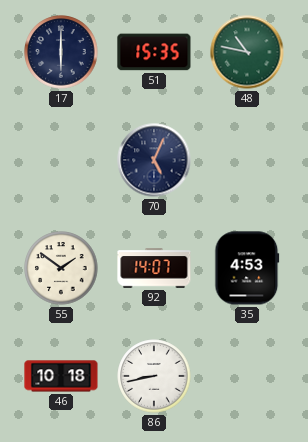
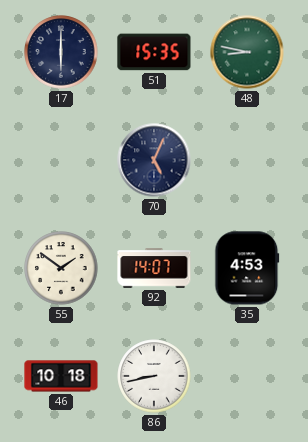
48: 10:47 -> 8:47
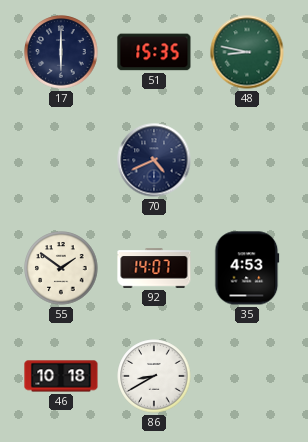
70: 5:04 -> 4:41
86: 8:43 -> 8:40
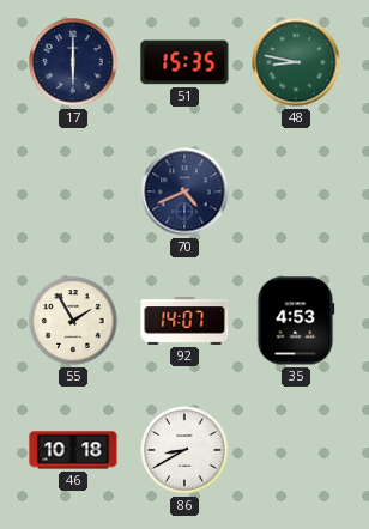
55: 1:51 -> 1:55
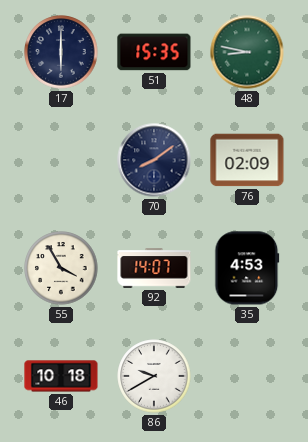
70: 4:41 -> 8:09
76: none -> 02:09
55: 1:55 -> 3:55
86: 8:40 -> 9:40
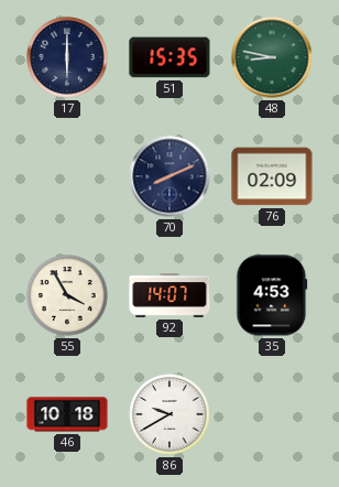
70: 8:09 -> 8:11
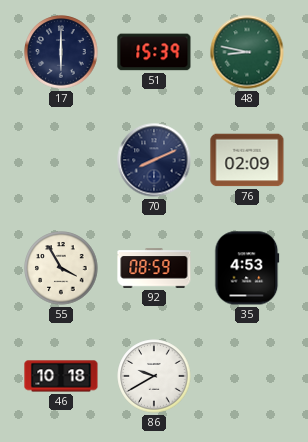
51: 15:35 -> 15:39
92: 14:07 -> 08:59
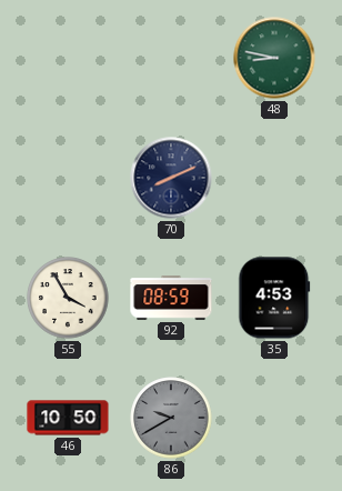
17: 6:00 -> none
51: 15:39 -> none
76: 02:09 -> none
46: 10:18 -> 10:50
86 dial: white -> grey
